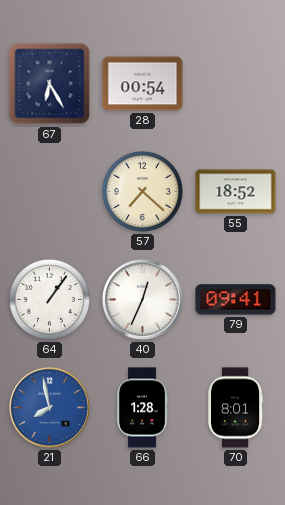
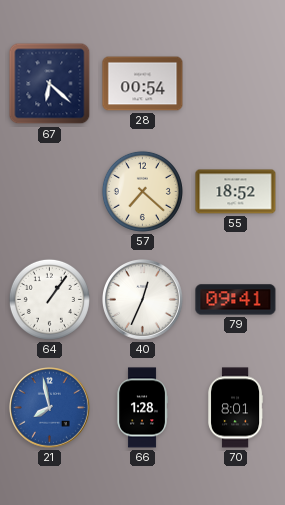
67: 6:25 -> 6:22
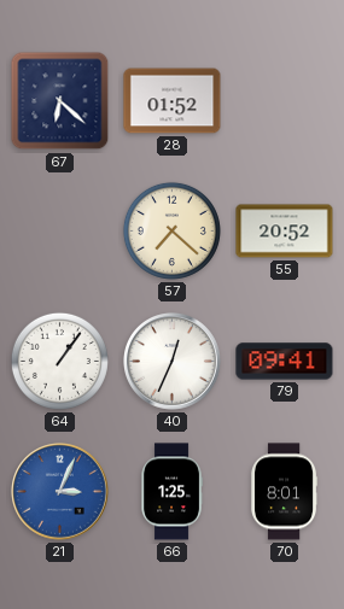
28: 00:54 -> 01:52
55: 18:52 -> 20:52
21: 7:58 -> 3:04
66: 1:28 -> 1:25
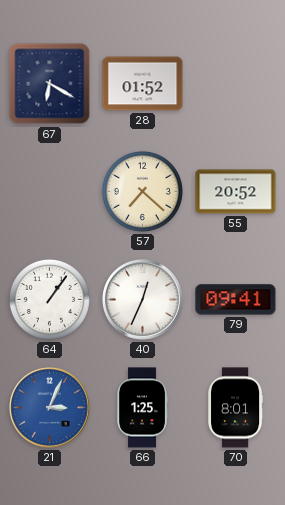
67: 6:22 -> 6:20
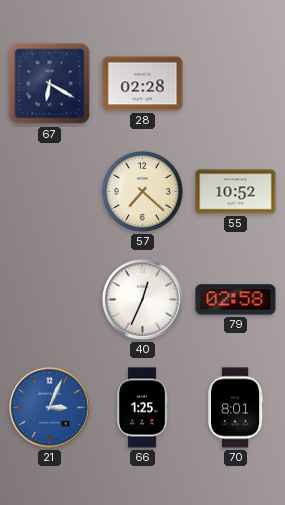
28: 01:52 -> 02:28
55: 20:52 -> 10:52
64: 1:06 -> none
79: 09:41 -> 02:58
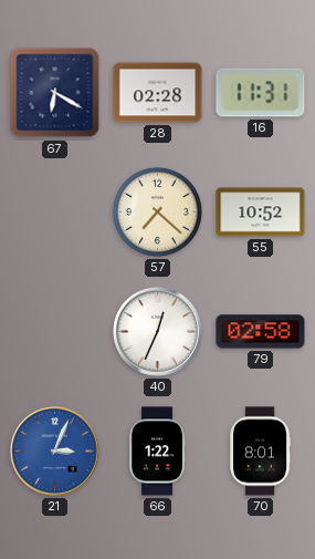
16: none -> 11:31
66: 1:25 -> 1:22
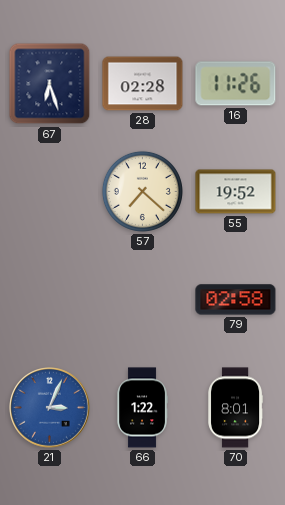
67: 6:20 -> 6:27
16: 11:31 -> 11:26
55: 10:52 -> 19:52
40: 12:34 -> none
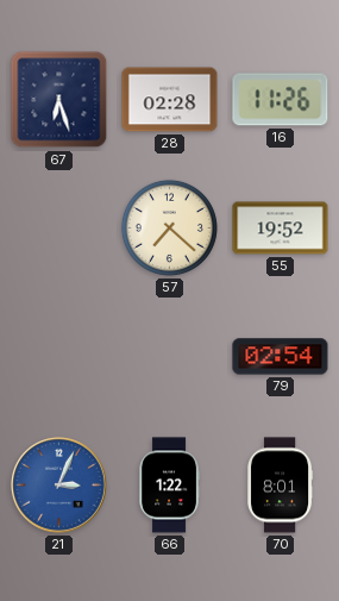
79: 02:58 -> 02:54
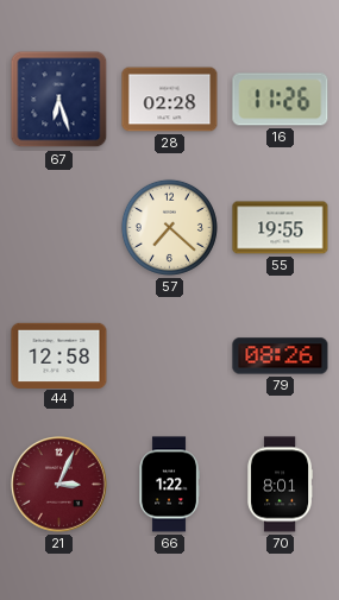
55: 19:52 -> 19:55
44: none -> 12:58
79: 02:54 -> 08:26
21 dial: blue -> burgundy
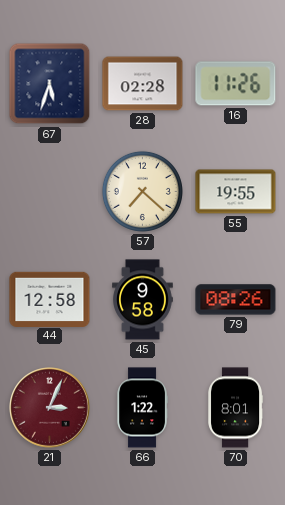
67: 6:27 -> 5:33
45: none -> 9:58
